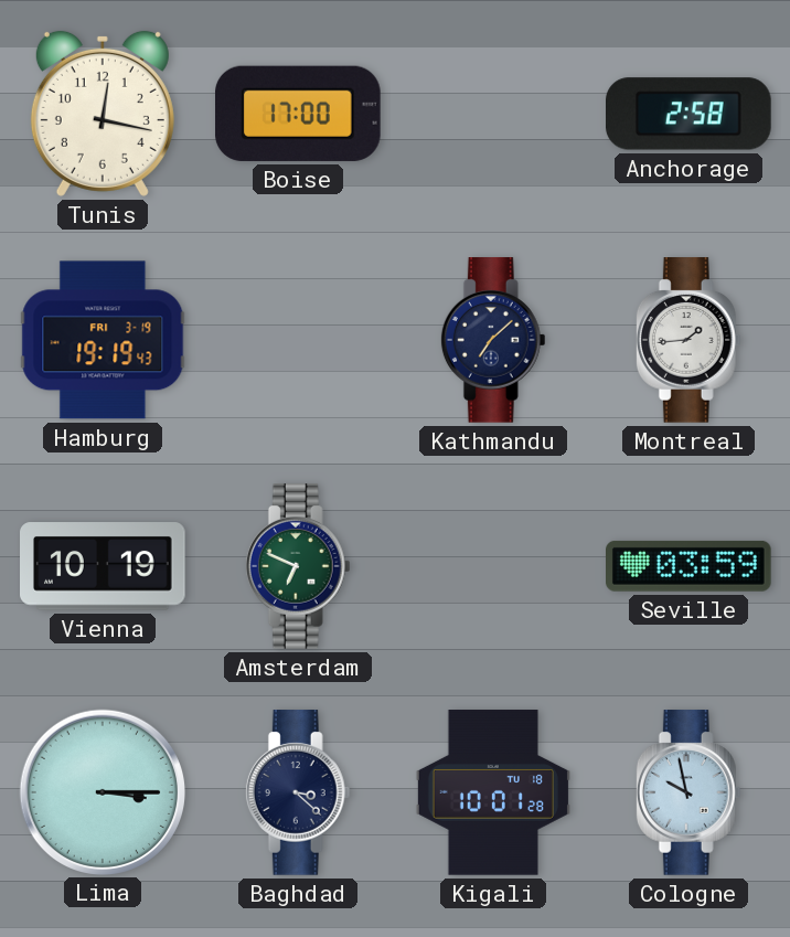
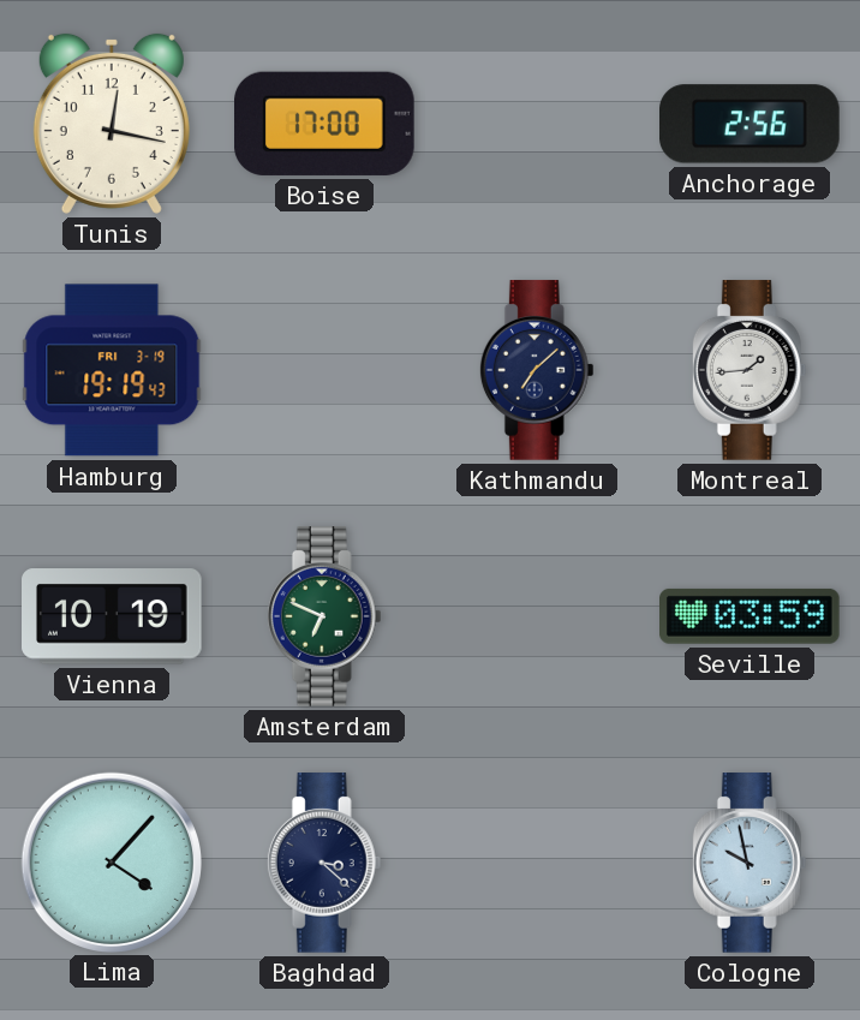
Anchorage: 2:58 -> 2:56
Lima: 3:15 -> 4:07
Kigali: 10:01 -> none
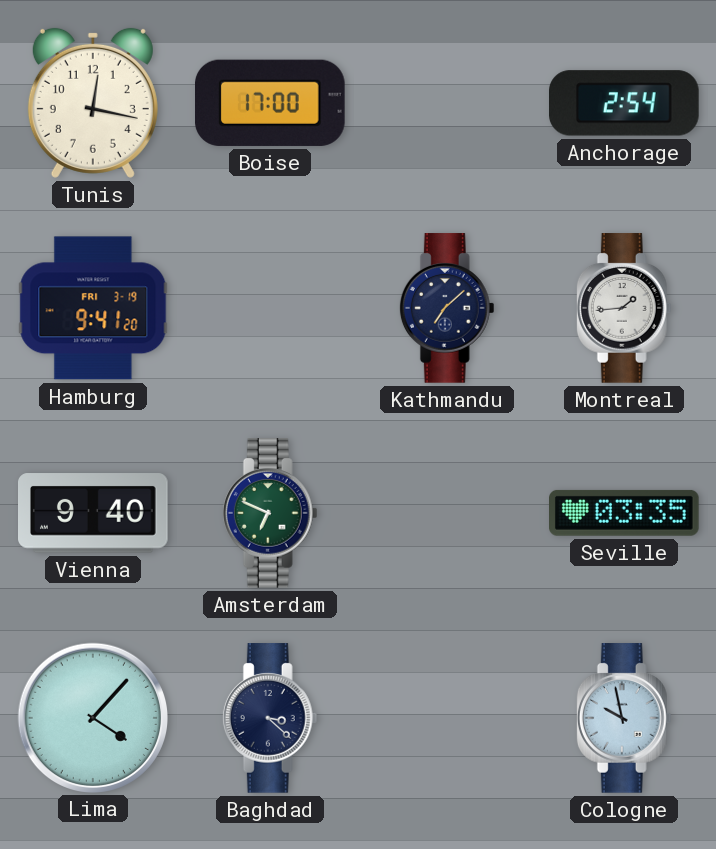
Anchorage: 2:56 -> 2:54
Hamburg: 19:19 -> 9:41
Vienna: 10:19 -> 9:40
Seville: 03:59 -> 03:35
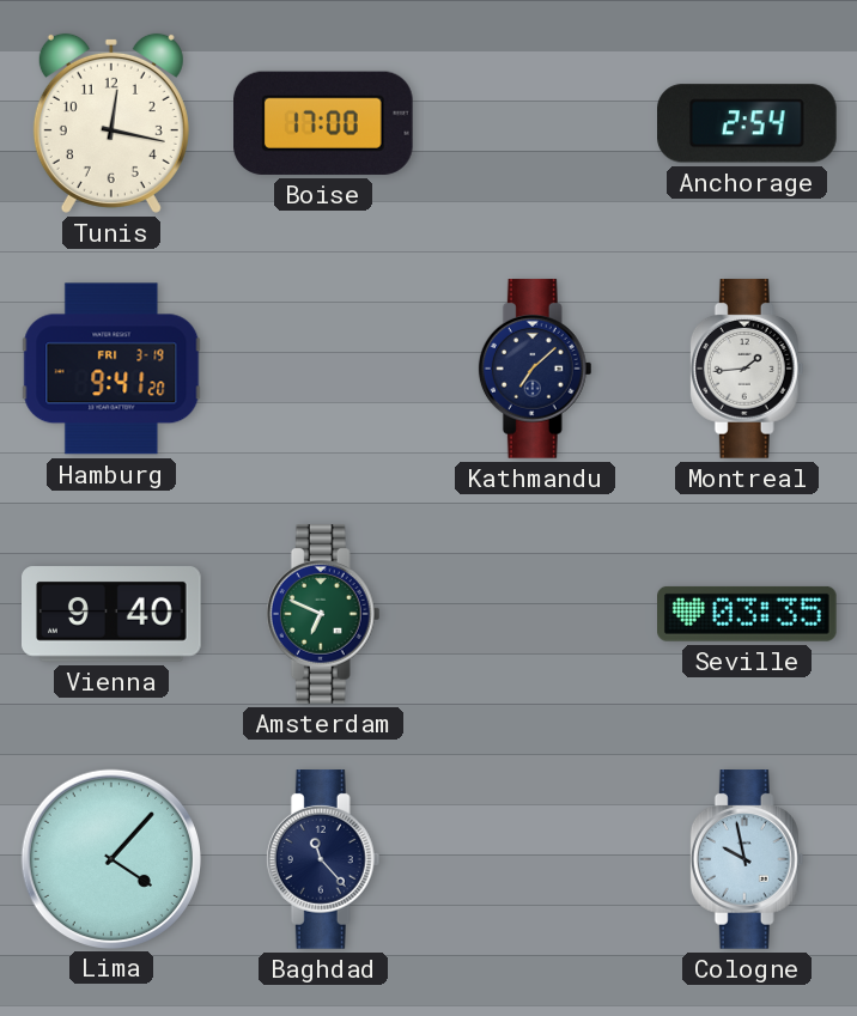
Baghdad: 3:22 -> 11:23
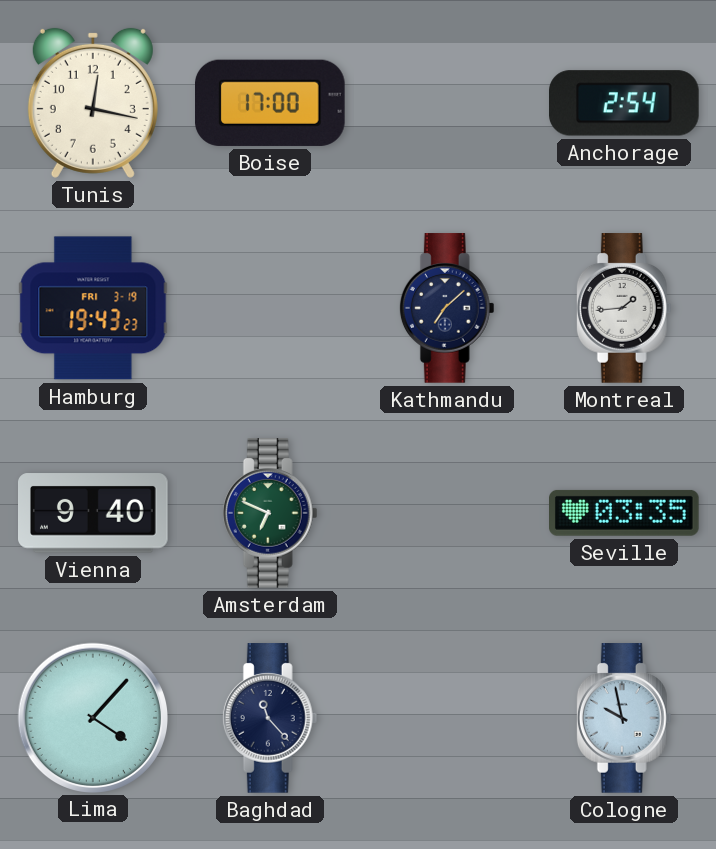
Hamburg: 9:41 -> 19:43
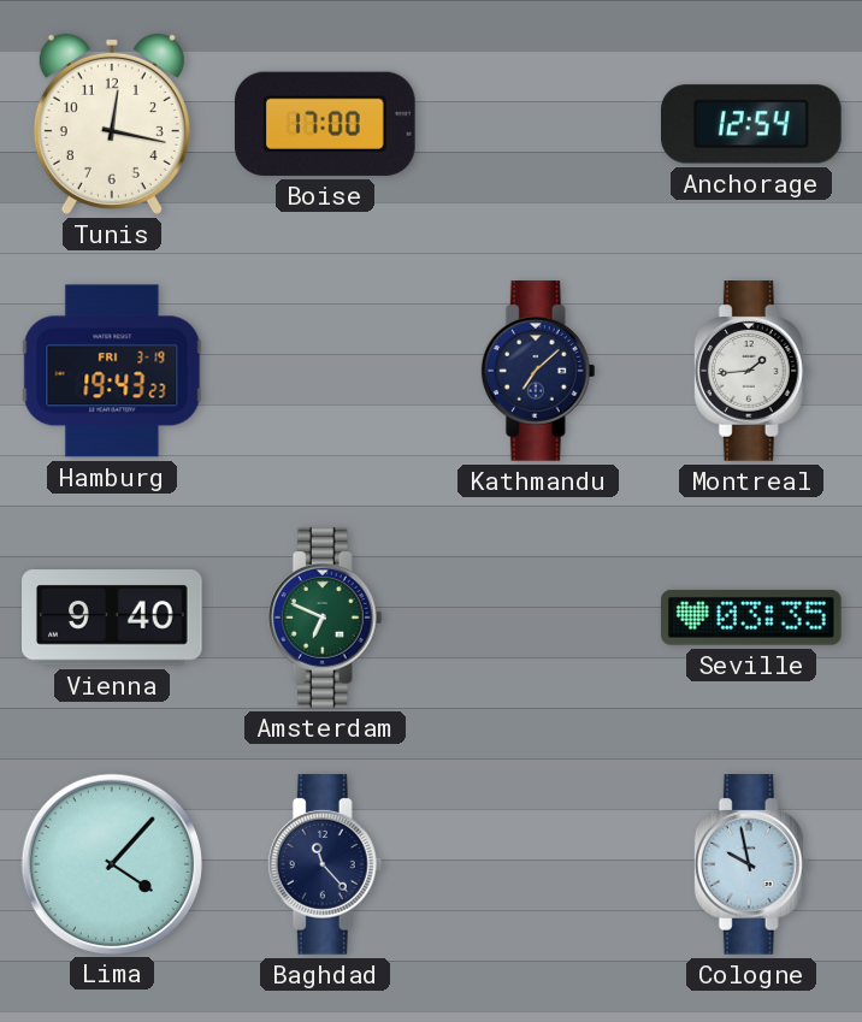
Anchorage: 2:54 -> 12:54
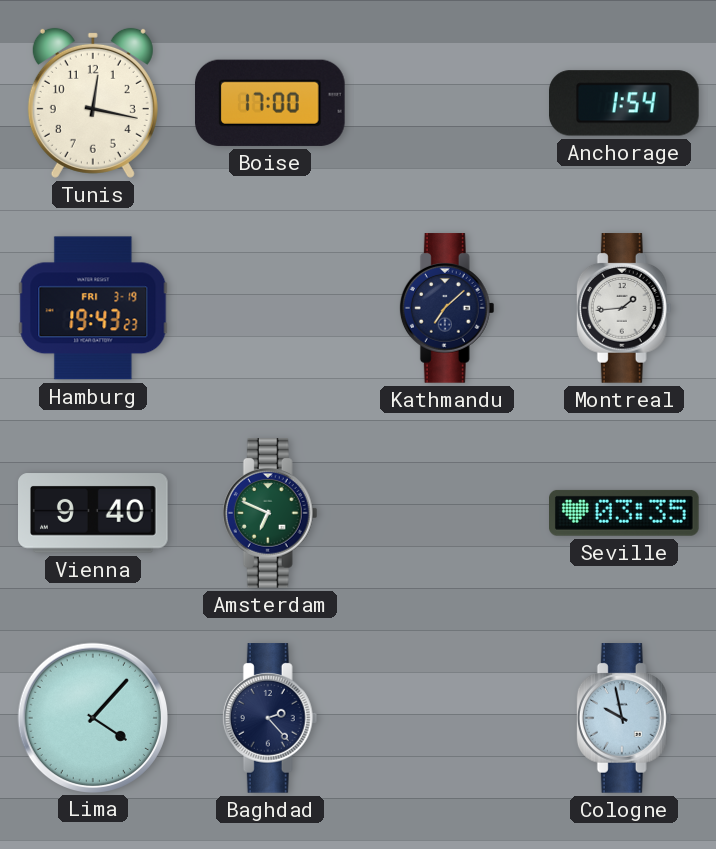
Anchorage: 12:54 -> 1:54
Baghdad: 11:23 -> 2:23
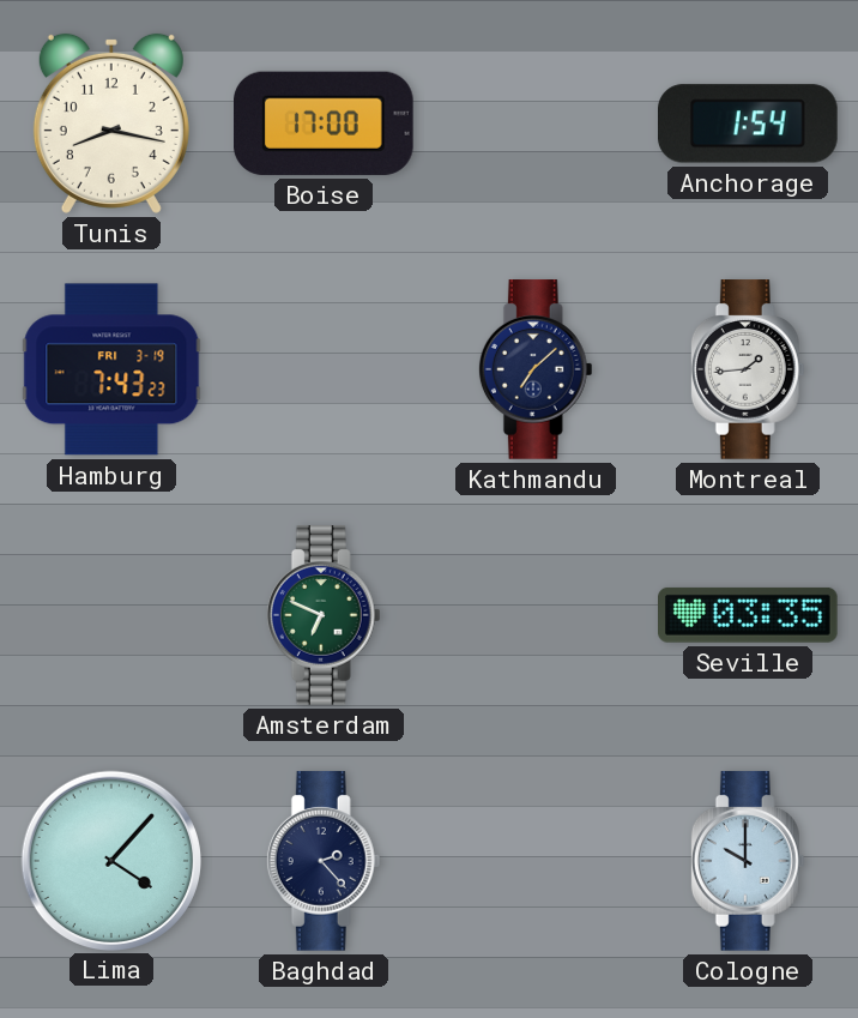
Tunis: 12:17 -> 8:17
Hamburg: 19:43 -> 7:43
Vienna: 9:40 -> none
Cologne: 9:58 -> 10:00
